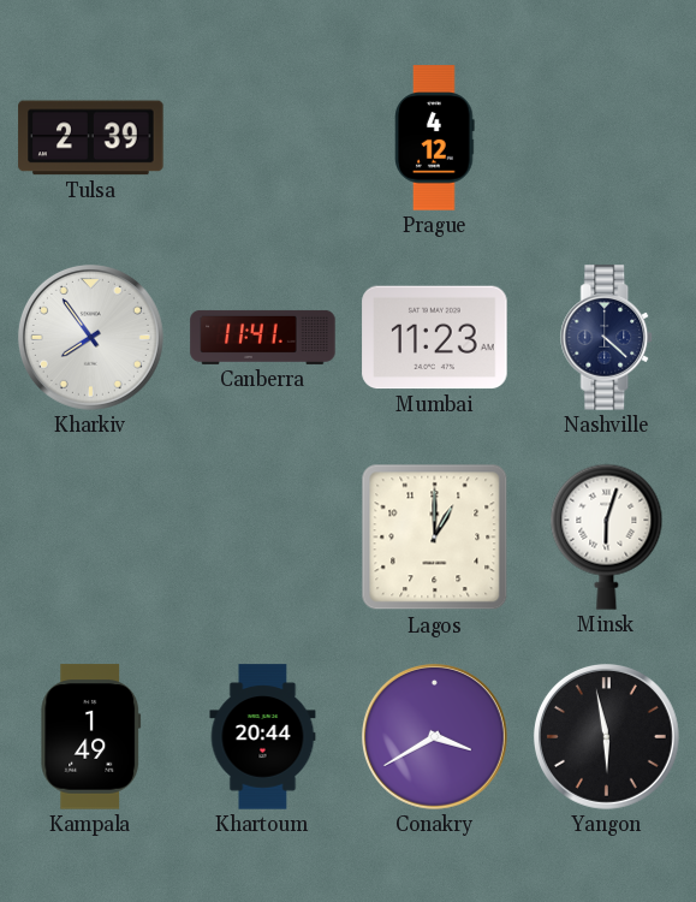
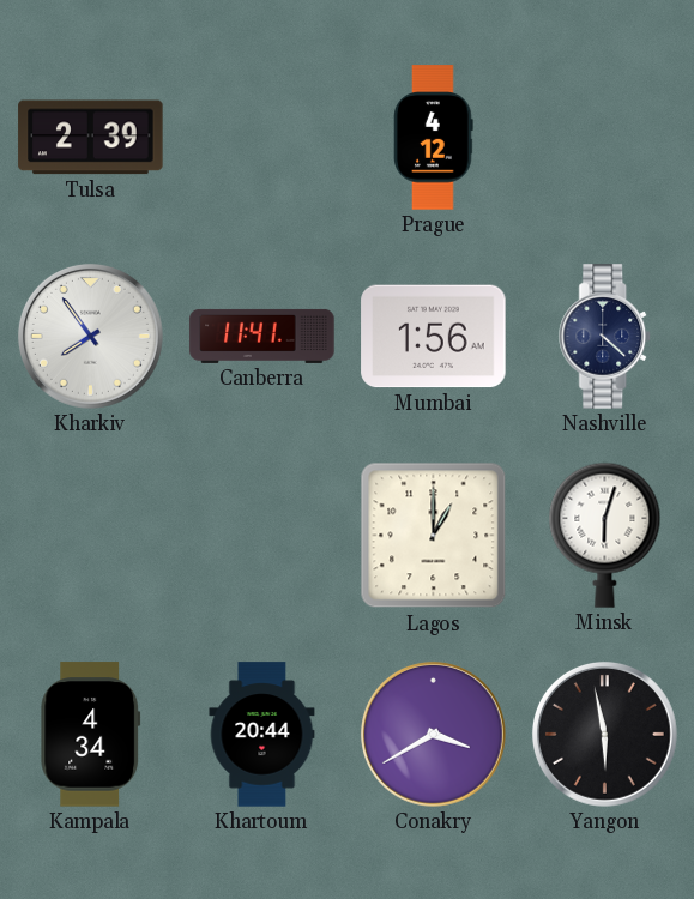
Mumbai: 11:23 -> 1:56
Kampala: 1:49 -> 4:34
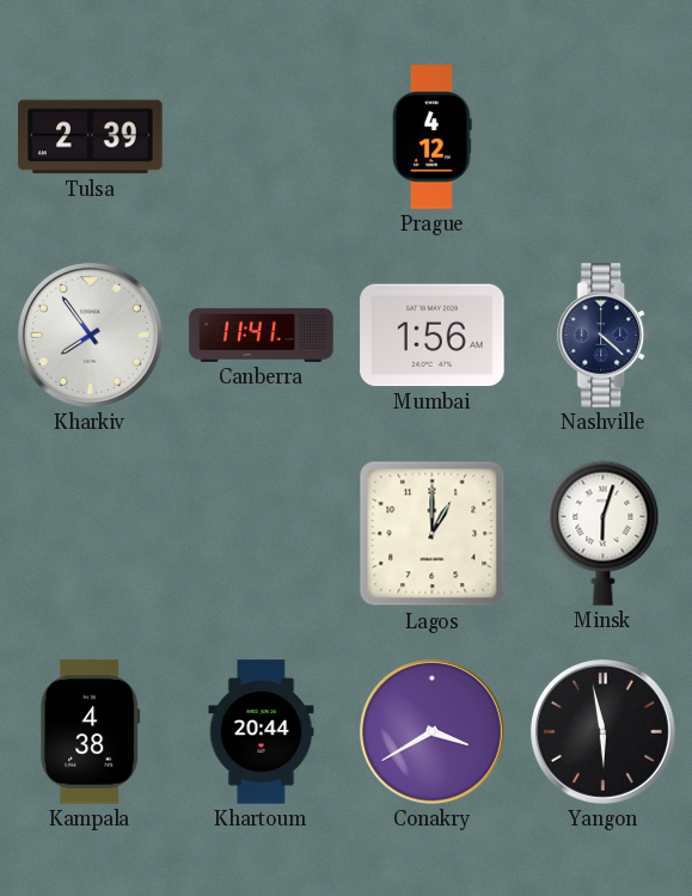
Kampala: 4:34 -> 4:38
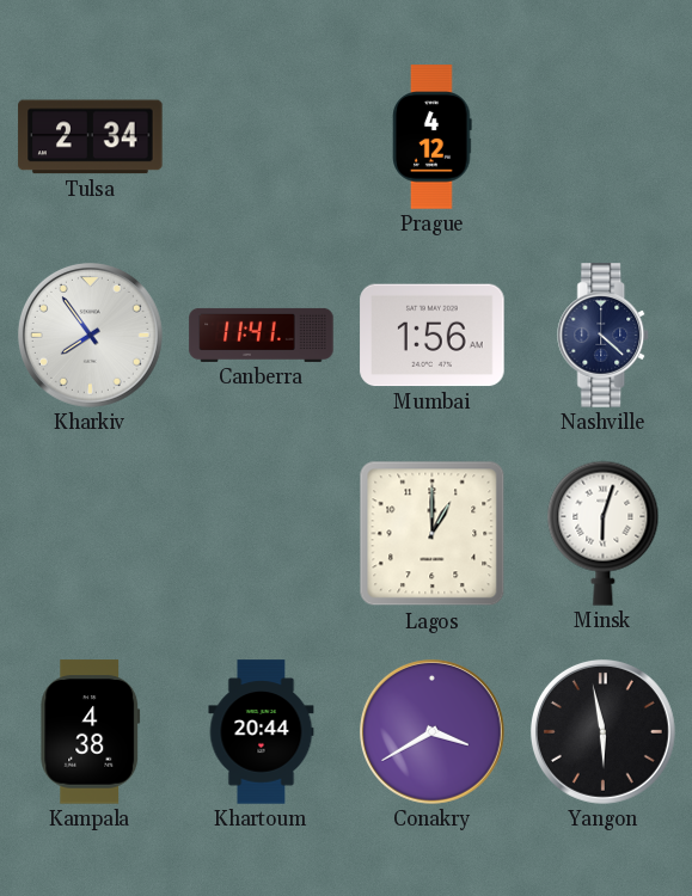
Tulsa: 2:39 -> 2:34
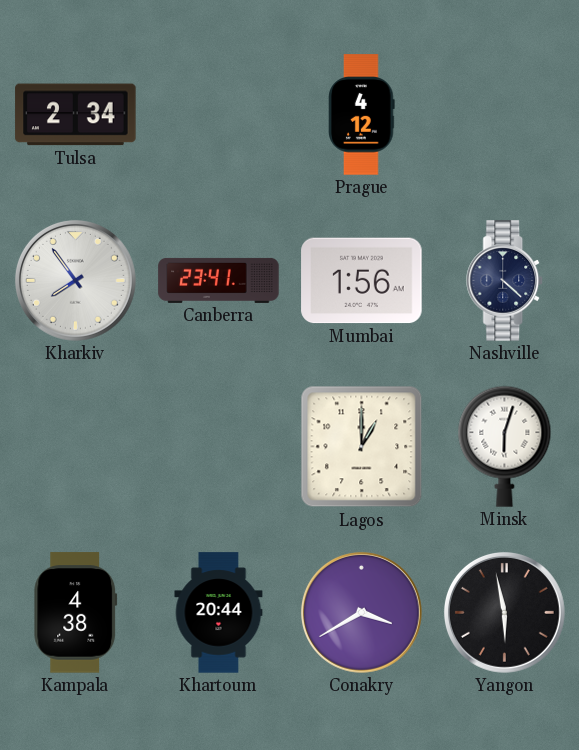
Canberra: 11:41 -> 23:41
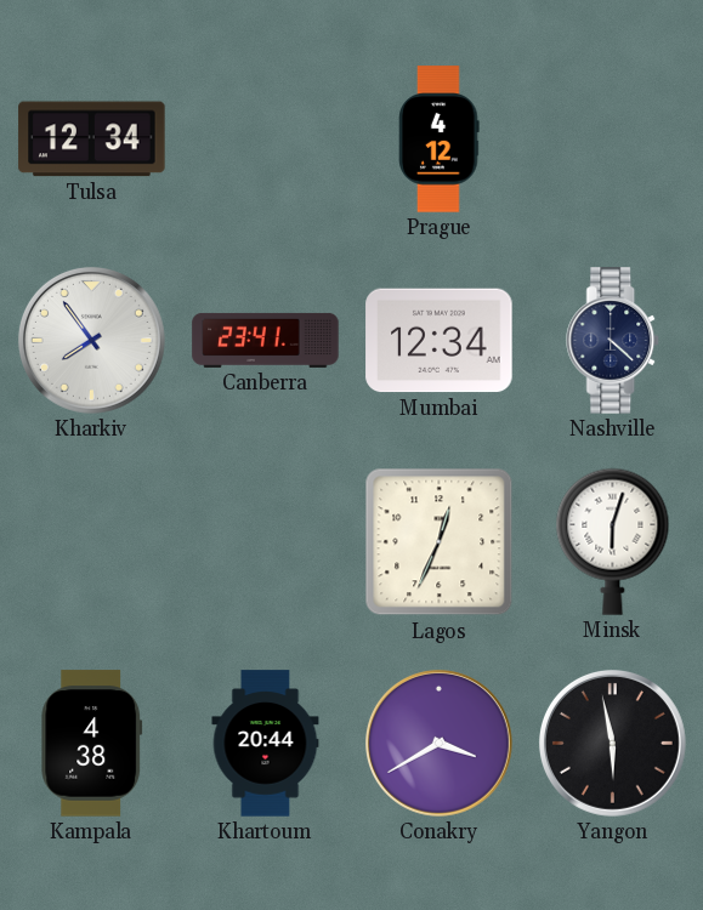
Tulsa: 2:34 -> 12:34
Mumbai: 1:56 -> 12:34
Lagos: 1:00 -> 12:34
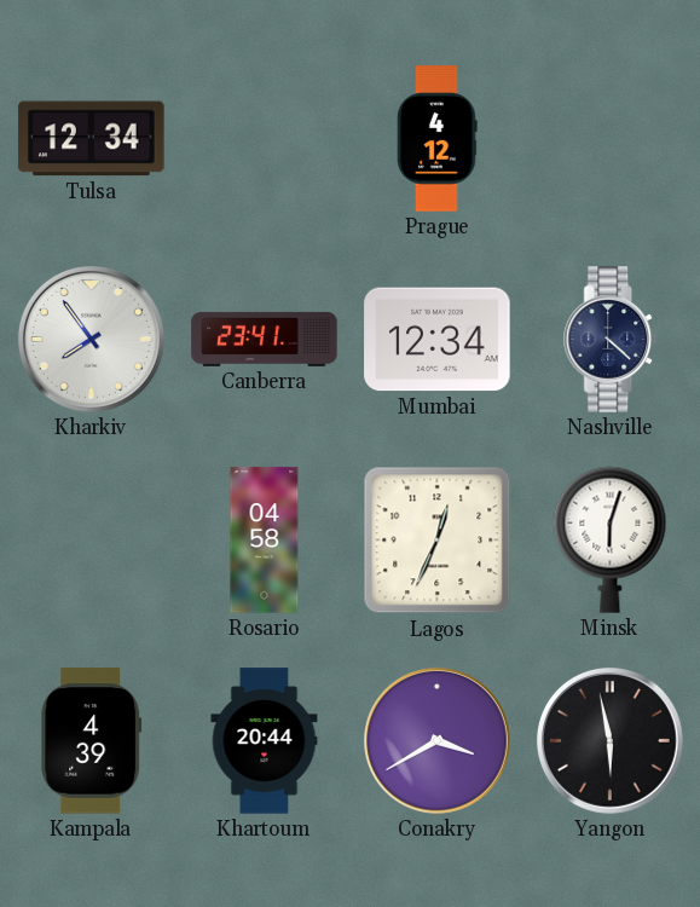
Rosario: none -> 04:58
Kampala: 4:38 -> 4:39
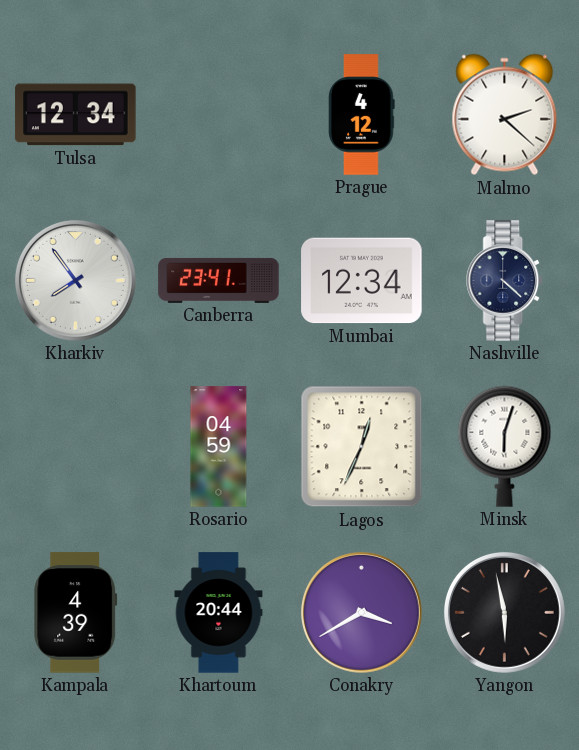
Malmo: none -> 2:22
Rosario: 04:58 -> 04:59
